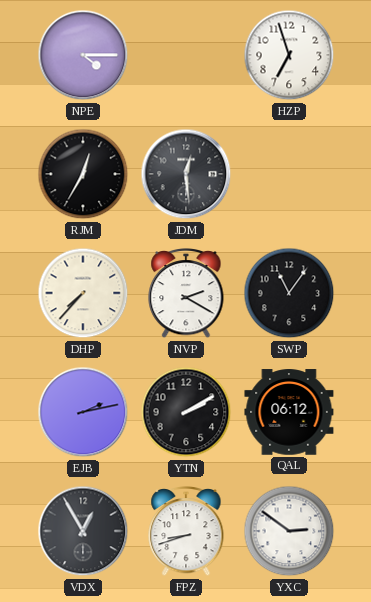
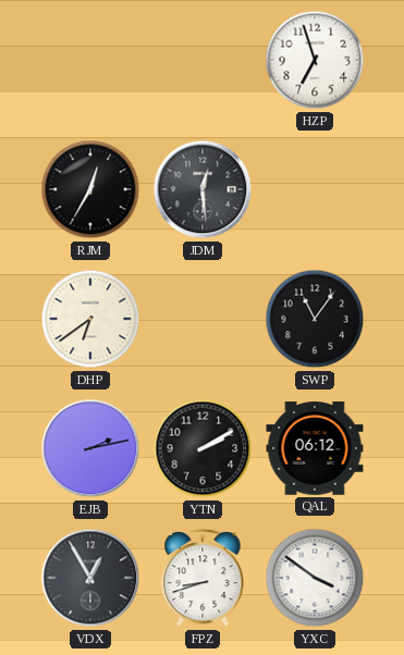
NPE: 4:15 -> none
DHP: 7:37 -> 6:39
NVP: 2:20 -> none
YXC: 2:51 -> 3:51
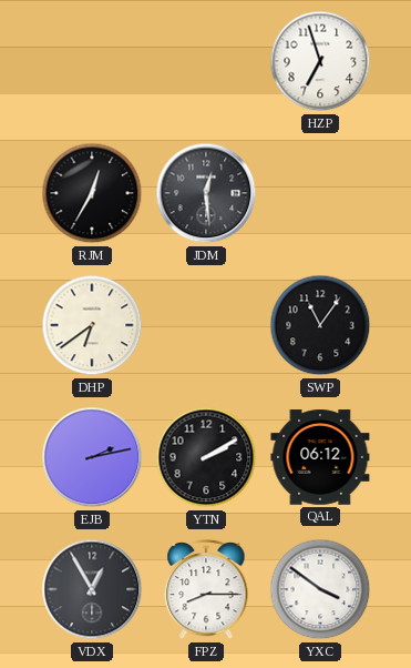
FPZ: 8:42 -> 8:15
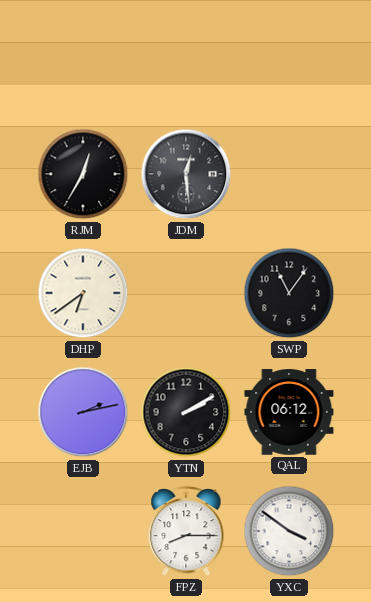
HZP: 6:57 -> none
VDX: 12:55 -> none
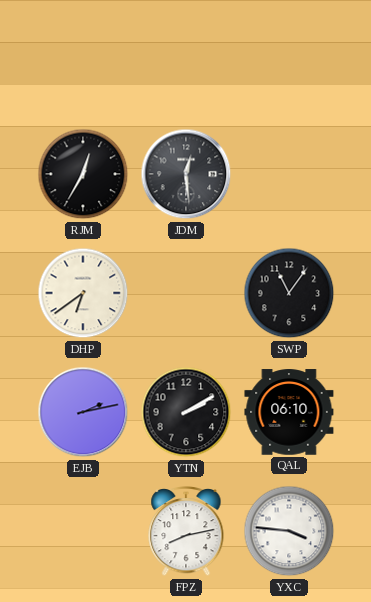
QAL: 06:12 -> 06:10
FPZ: 8:15 -> 8:13
YXC: 3:51 -> 3:46
